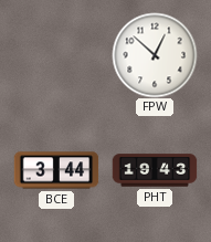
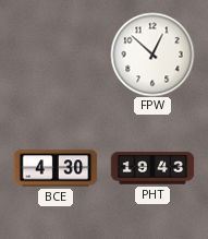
BCE: 3:44 -> 4:30
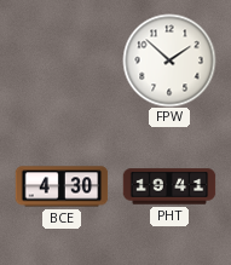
FPW: 12:52 -> 1:52
PHT: 19:43 -> 19:41
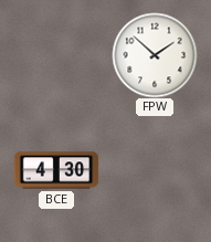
PHT: 19:41 -> none
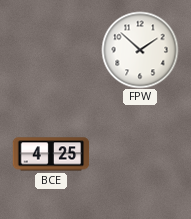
BCE: 4:30 -> 4:25
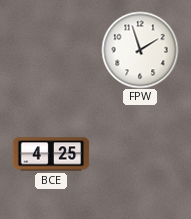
FPW: 1:52 -> 1:57
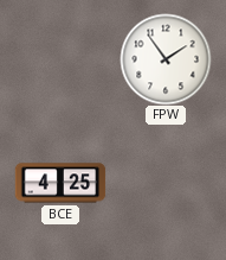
FPW: 1:57 -> 1:54
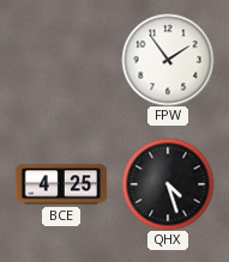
QHX: none -> 4:27
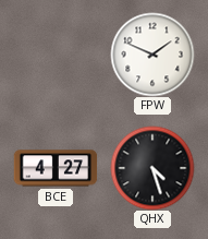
FPW: 1:54 -> 1:49
BCE: 4:25 -> 4:27
